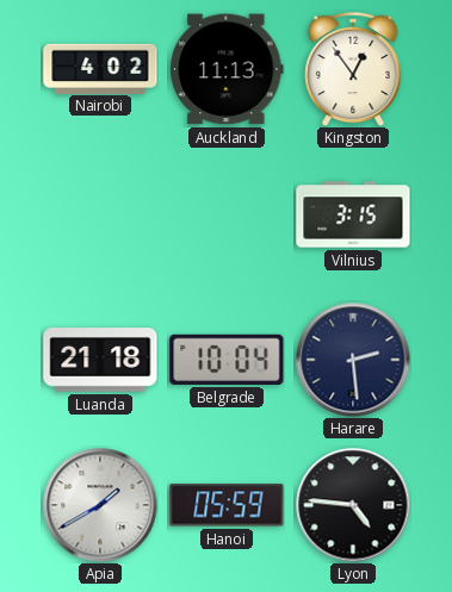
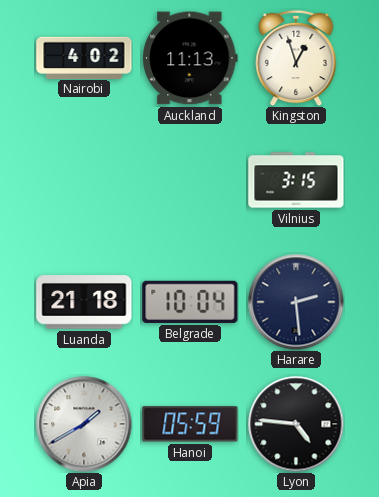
Kingston: 12:54 -> 12:57
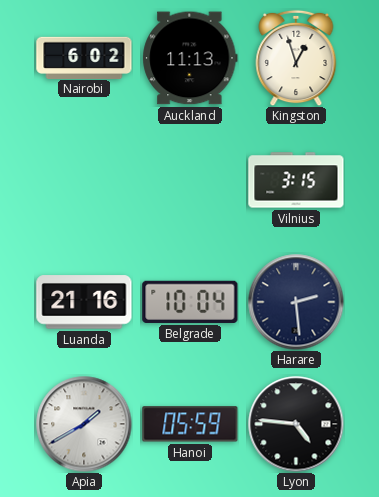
Nairobi: 4:02 -> 6:02
Luanda: 21:18 -> 21:16
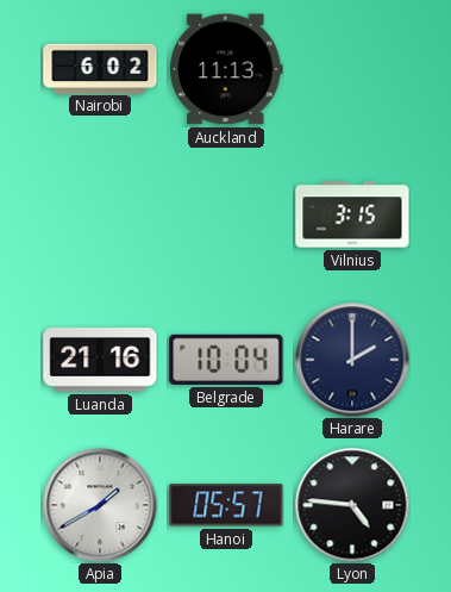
Kingston: 12:57 -> none
Harare: 2:29 -> 2:00
Hanoi: 05:59 -> 05:57
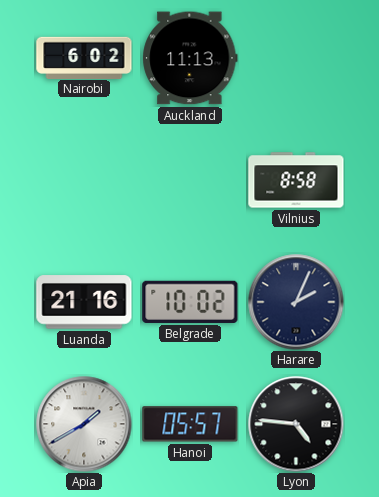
Vilnius: 3:15 -> 8:58
Belgrade: 10:04 -> 10:02
Harare: 2:00 -> 2:04
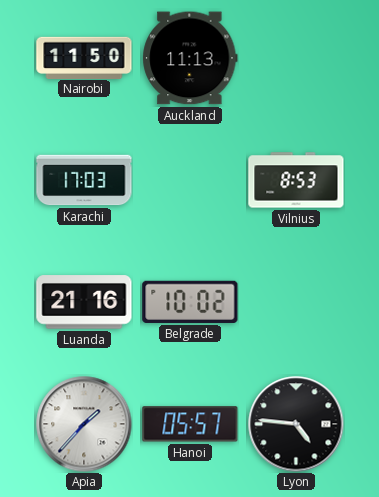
Nairobi: 6:02 -> 11:50
Karachi: none -> 17:03
Vilnius: 8:58 -> 8:53
Harare: 2:04 -> none
Apia: 1:40 -> 1:37
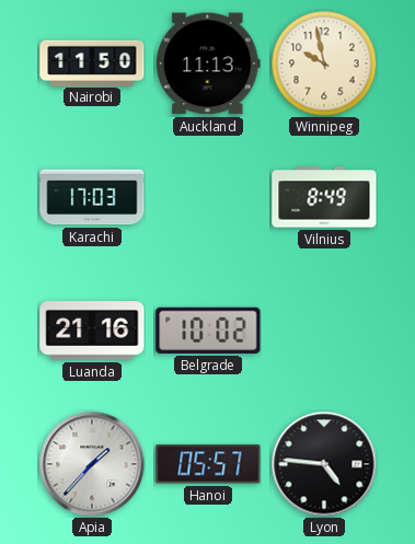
Winnipeg: none -> 9:58
Vilnius: 8:53 -> 8:49
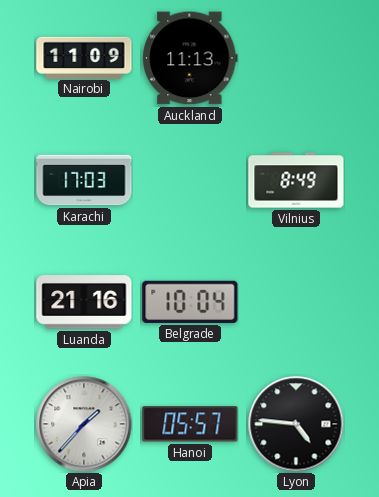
Nairobi: 11:50 -> 11:09
Winnipeg: 9:58 -> none
Belgrade: 10:02 -> 10:04
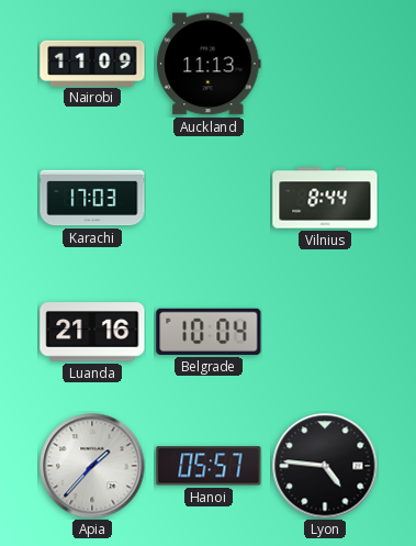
Vilnius: 8:49 -> 8:44
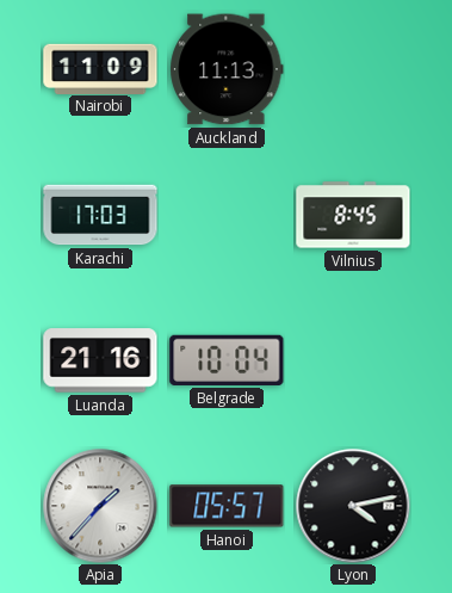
Vilnius: 8:44 -> 8:45
Lyon: 4:46 -> 4:13
